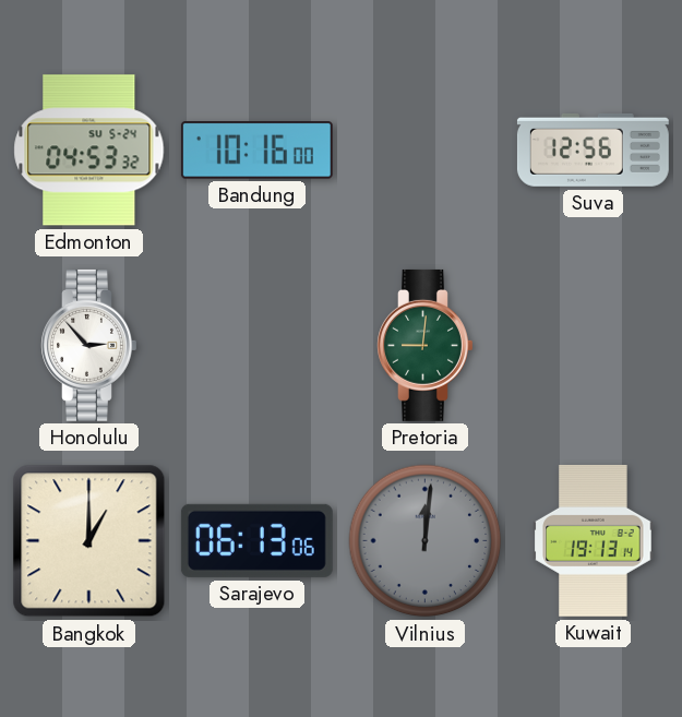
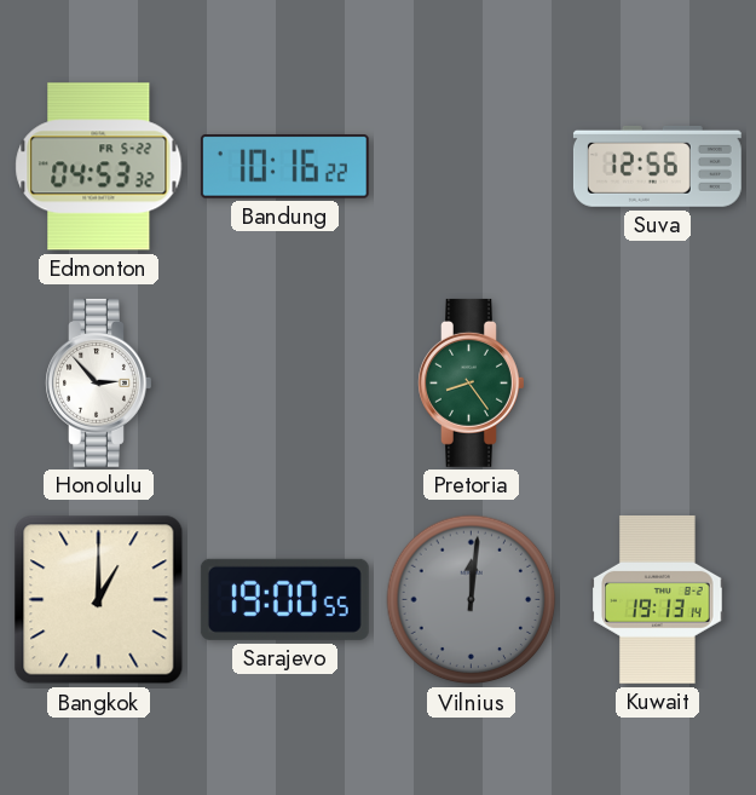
Edmonton date: SU 5-24 -> FR 5-22
Bandung: 10:16:00 -> 10:16:22
Pretoria: 9:01 -> 8:24
Sarajevo: 06:13 -> 19:00
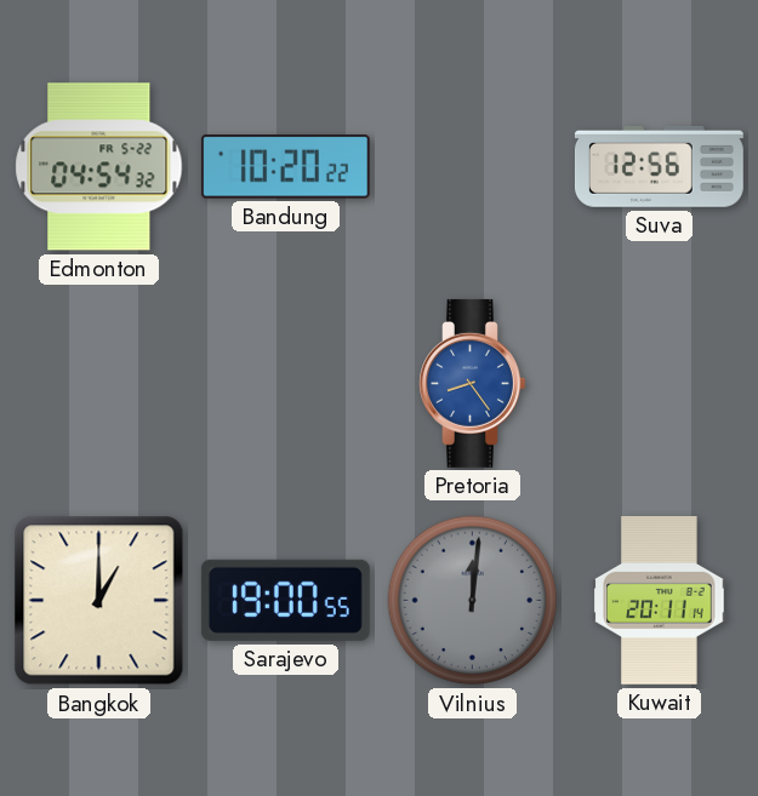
Edmonton: 04:53 -> 04:54
Bandung: 10:16 -> 10:20
Honolulu: 2:53 -> none
Pretoria dial: green -> blue
Kuwait: 19:13 -> 20:11
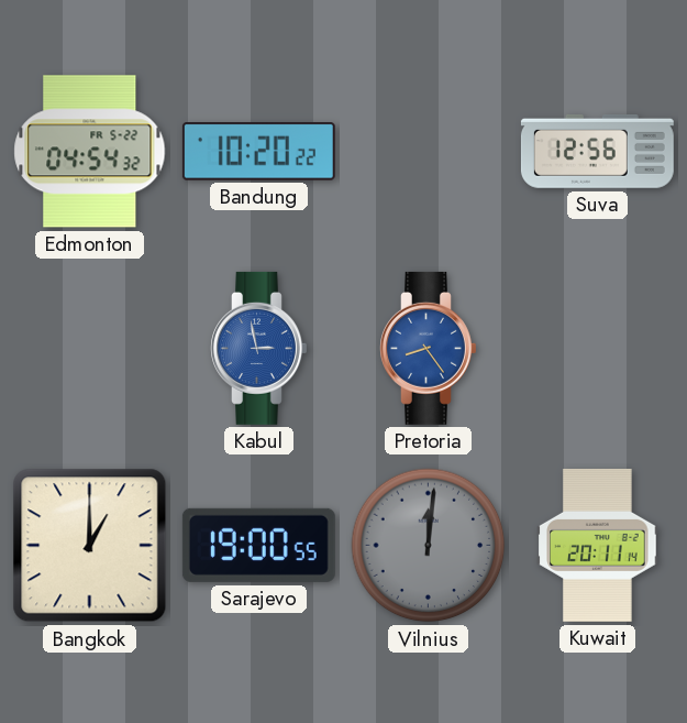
Kabul: none -> 2:58
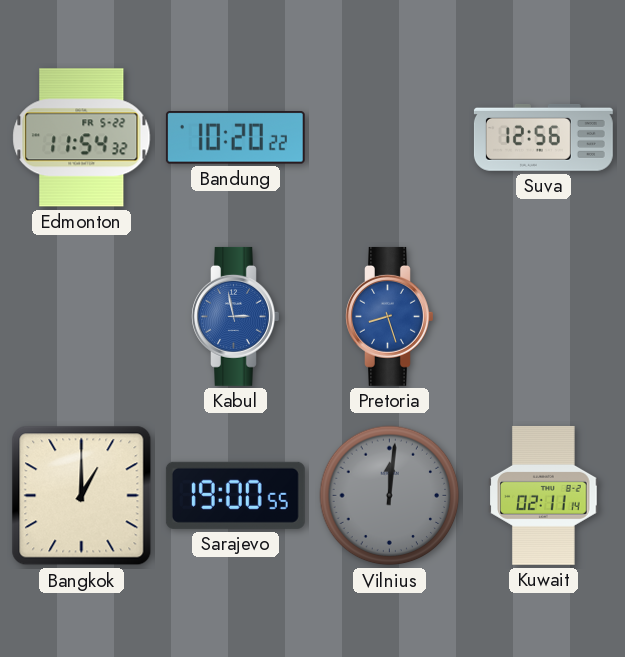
Edmonton: 04:54 -> 11:54
Pretoria: 8:24 -> 8:27
Kuwait: 20:11 -> 02:11
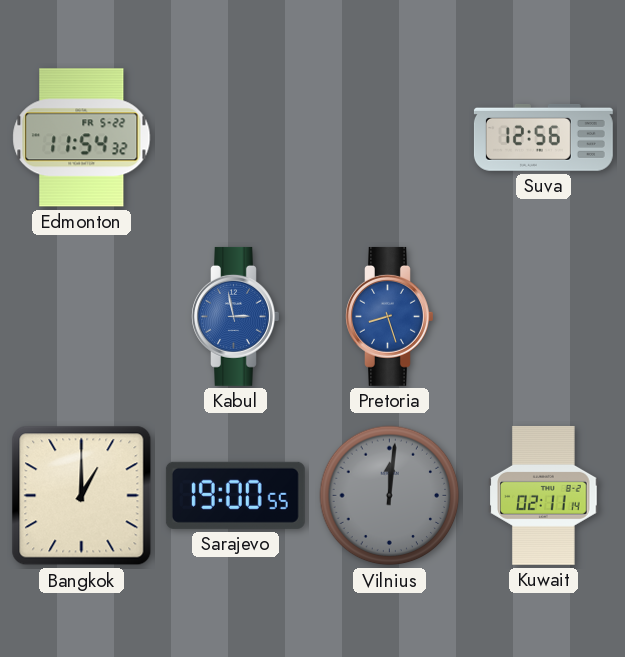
Bandung: 10:20 -> none
